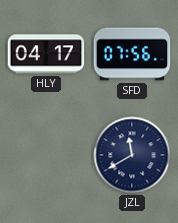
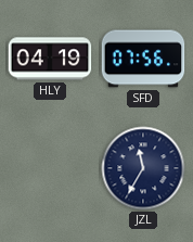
HLY: 04:17 -> 04:19
JZL: 11:40 -> 11:35
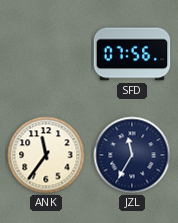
HLY: 04:19 -> none
ANK: none -> 11:36
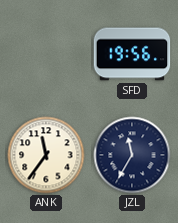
SFD: 07:56 -> 19:56
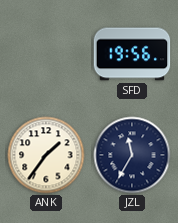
ANK: 11:36 -> 1:36
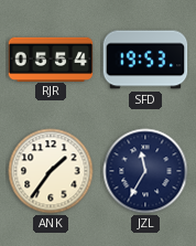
RJR: none -> 05:54
SFD: 19:56 -> 19:53
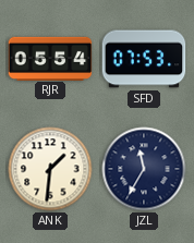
SFD: 19:53 -> 07:53
ANK: 1:36 -> 1:31
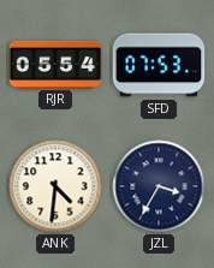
ANK: 1:31 -> 4:31
JZL: 11:35 -> 3:35
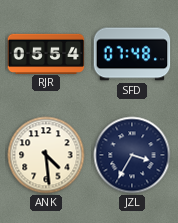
SFD: 07:53 -> 07:48
ANK: 4:31 -> 4:29
